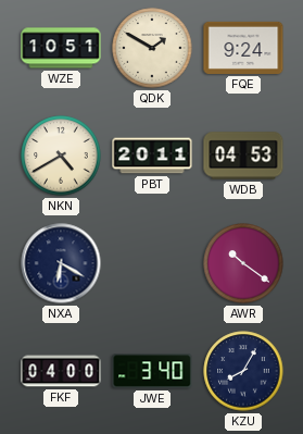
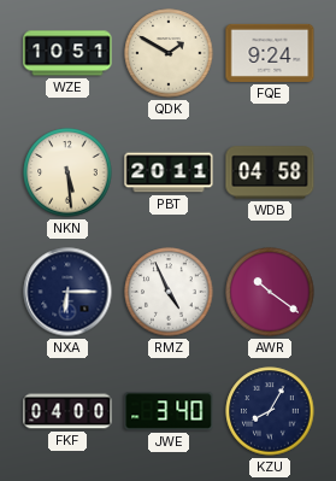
NKN: 4:40 -> 5:29
WDB: 04:53 -> 04:58
NXA: 6:20 -> 6:15
RMZ: none -> 4:56
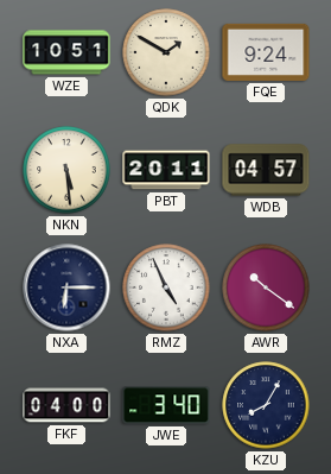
WDB: 04:58 -> 04:57
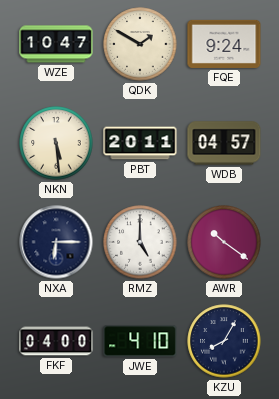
WZE: 10:51 -> 10:47
RMZ: 4:56 -> 5:00
JWE: 3:40 -> 4:10
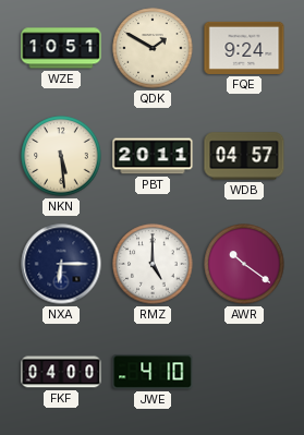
WZE: 10:47 -> 10:51
KZU: 8:05 -> none
